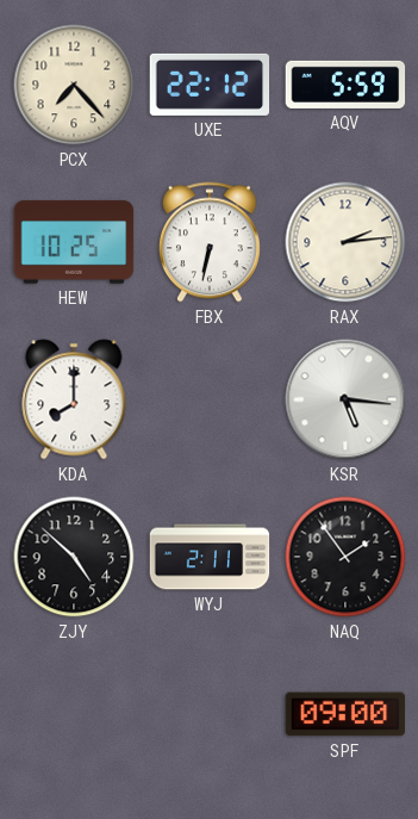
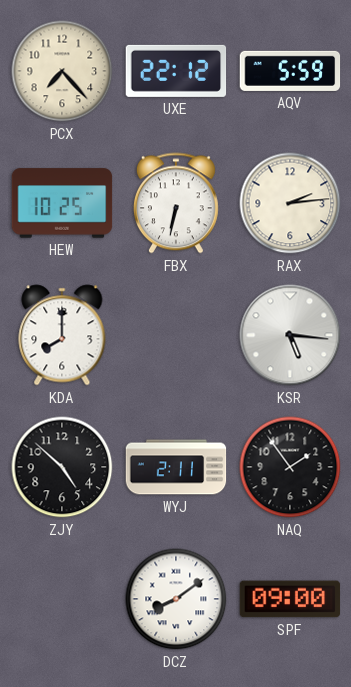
DCZ: none -> 8:09
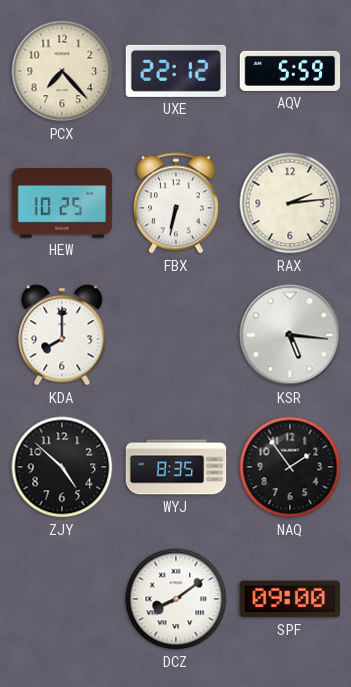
WYJ: 2:11 -> 8:35
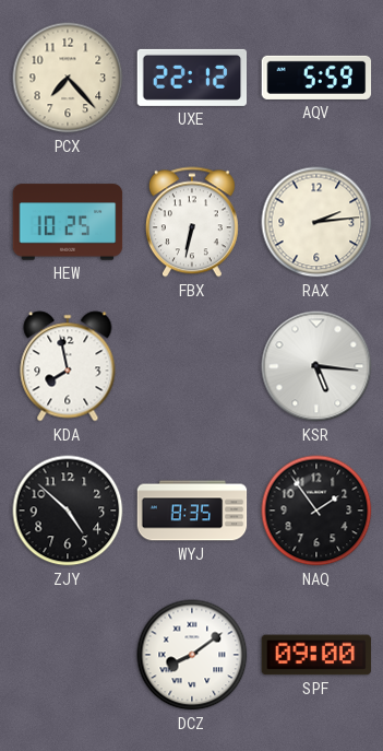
KDA: 8:00 -> 7:58
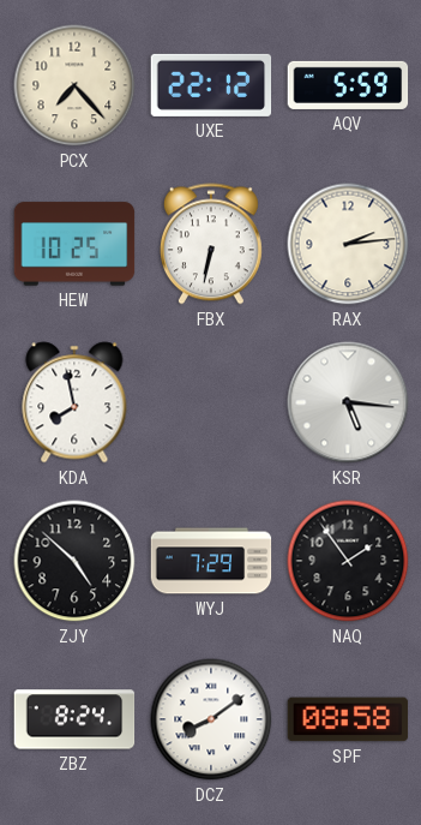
WYJ: 8:35 -> 7:29
ZBZ: none -> 8:24
SPF: 09:00 -> 08:58
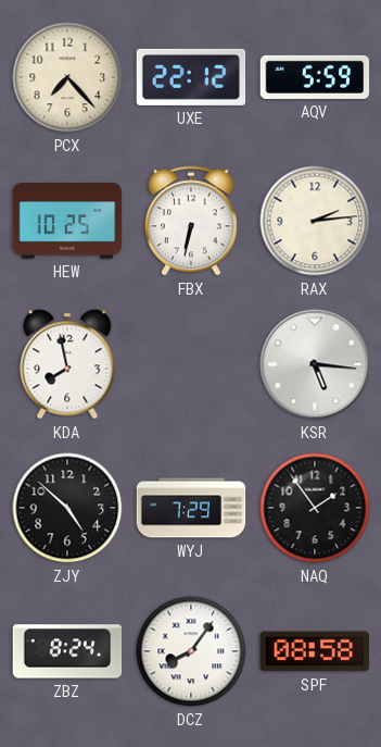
DCZ: 8:09 -> 8:06
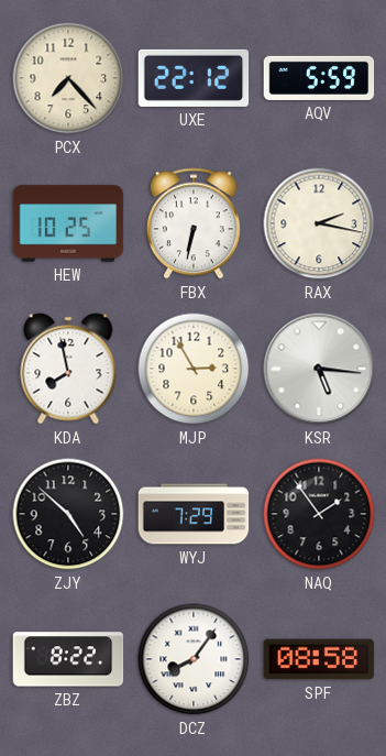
RAX: 2:14 -> 2:17
MJP: none -> 2:55
ZBZ: 8:24 -> 8:22
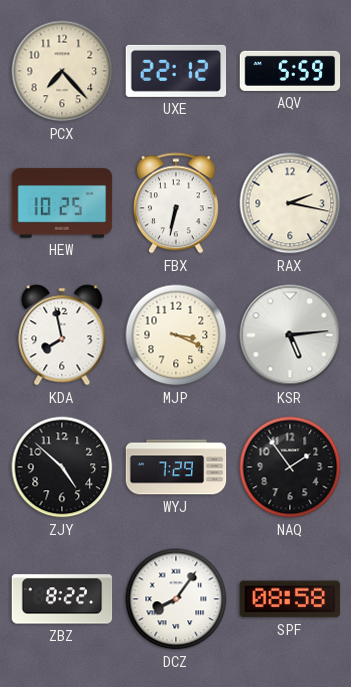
MJP: 2:55 -> 3:19
KSR: 5:16 -> 5:14
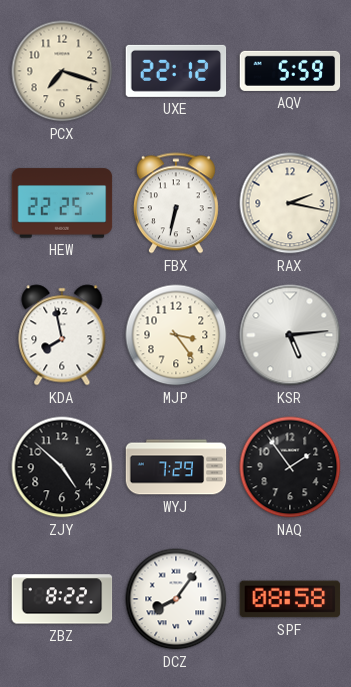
PCX: 7:23 -> 7:18
HEW: 10:25 -> 22:25
MJP: 3:19 -> 3:24
